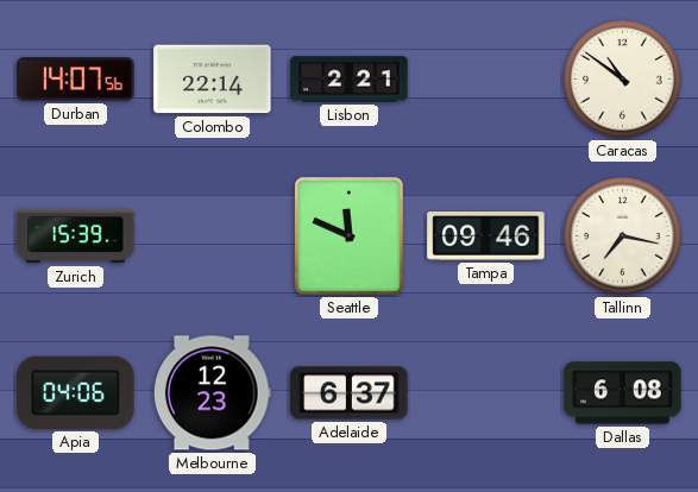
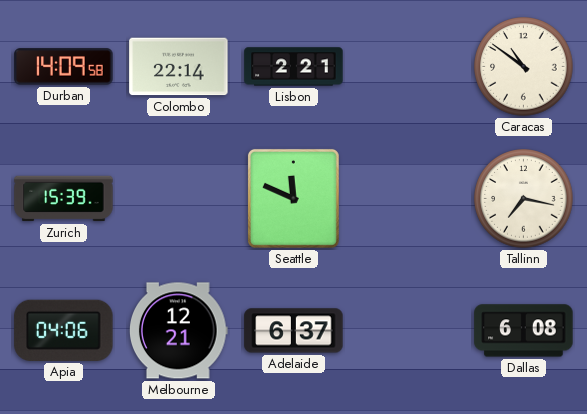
Durban: 14:07 -> 14:09
Tampa: 09:46 -> none
Melbourne: 12:23 -> 12:21
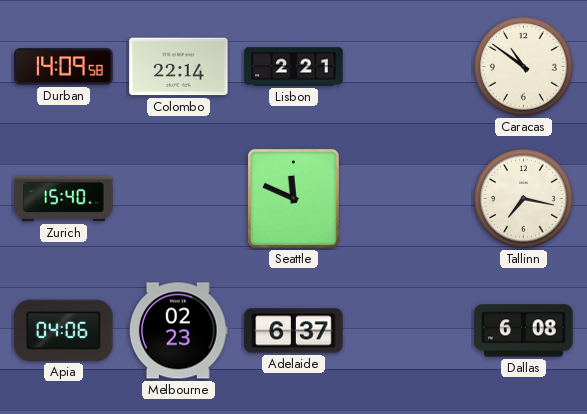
Zurich: 15:39 -> 15:40
Melbourne: 12:21 -> 02:23
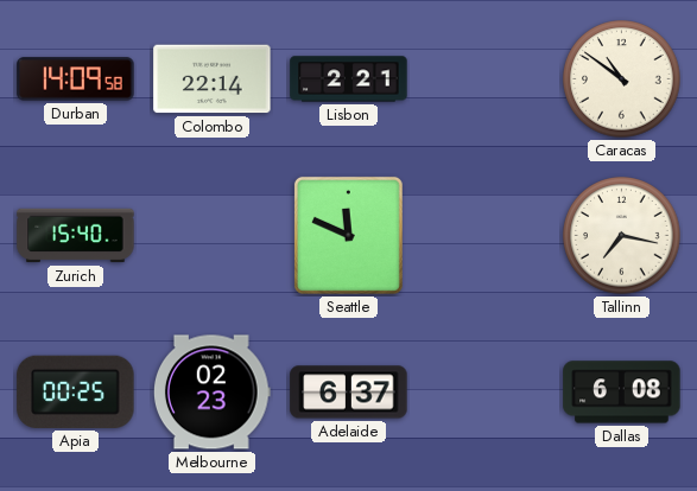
Apia: 04:06 -> 00:25
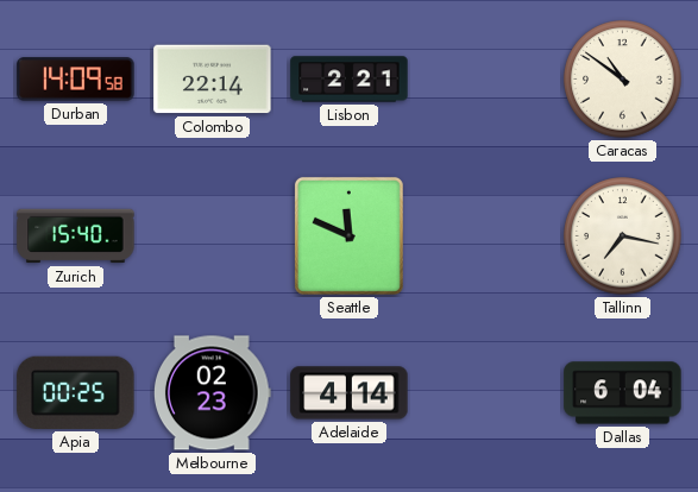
Adelaide: 6:37 -> 4:14
Dallas: 6:08 -> 6:04
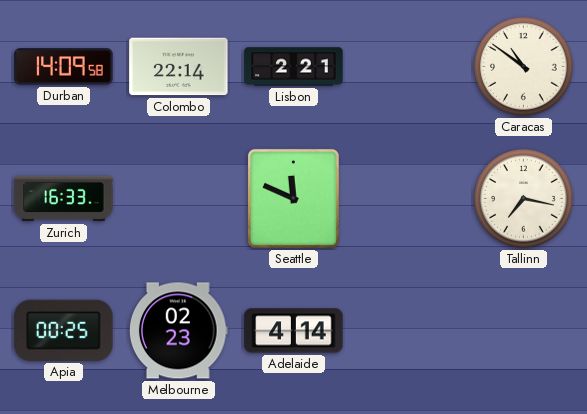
Zurich: 15:40 -> 16:33
Dallas: 6:04 -> none
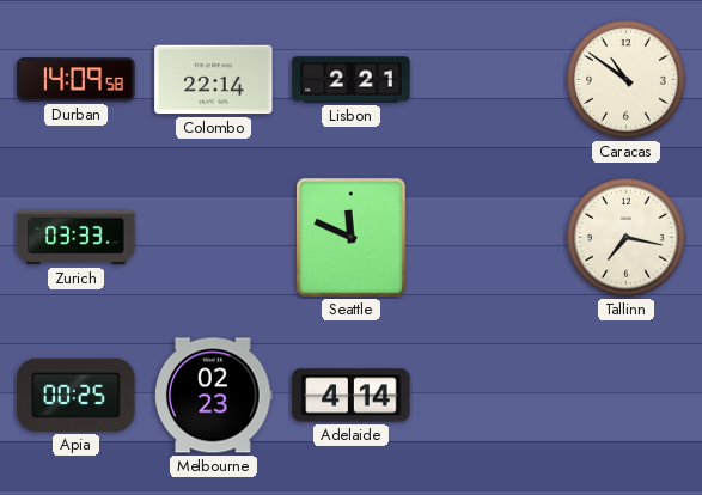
Zurich: 16:33 -> 03:33
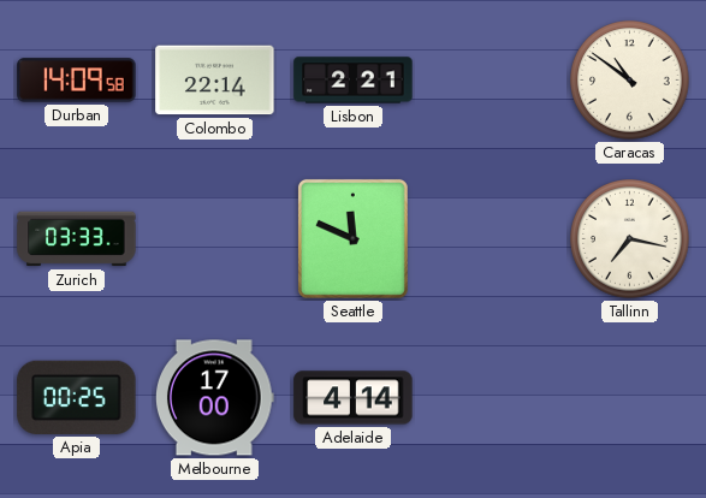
Melbourne: 02:23 -> 17:00
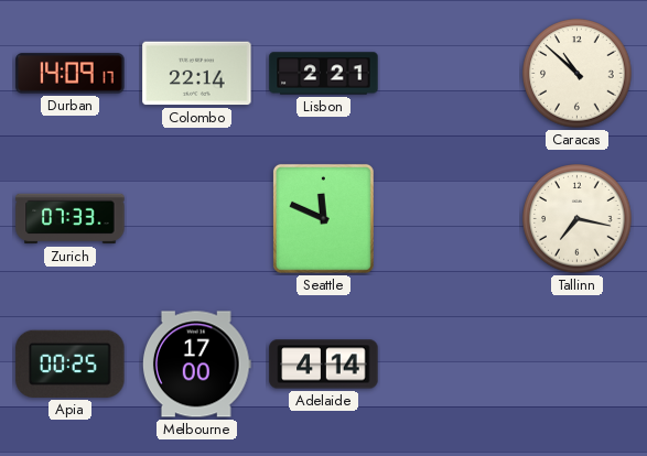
Durban: 14:09:58 -> 14:09:17
Caracas: 10:51 -> 10:52
Zurich: 03:33 -> 07:33
